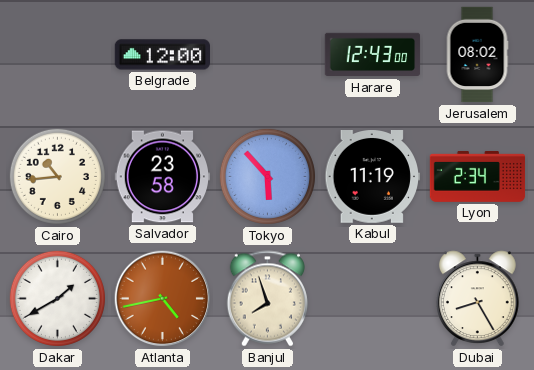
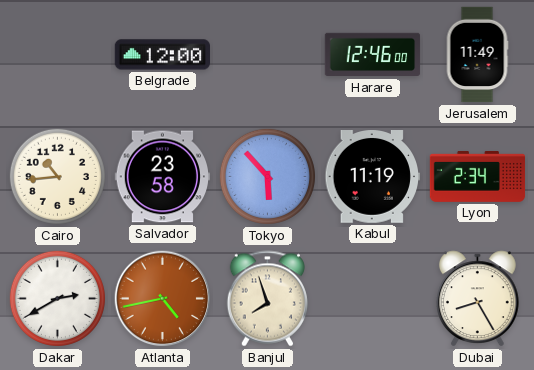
Harare: 12:43 -> 12:46
Jerusalem: 08:02 -> 11:49
Dakar: 1:40 -> 2:40
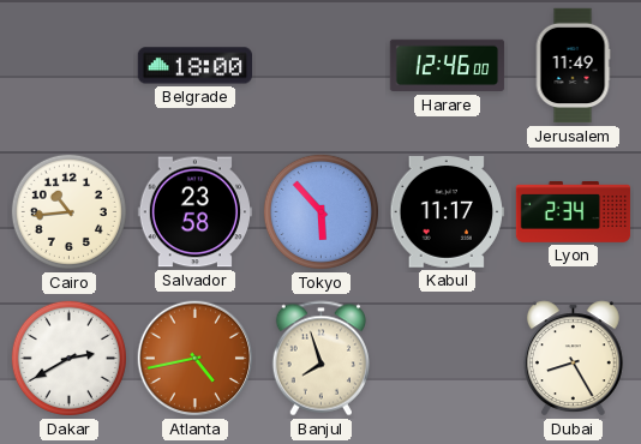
Belgrade: 12:00 -> 18:00
Kabul: 11:19 -> 11:17
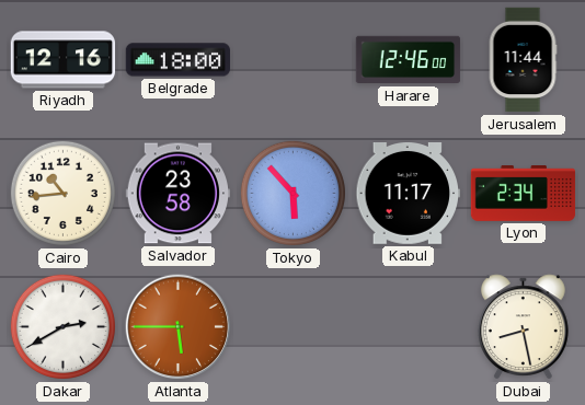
Riyadh: none -> 12:16
Jerusalem: 11:49 -> 11:44
Atlanta: 4:43 -> 5:45
Banjul: 7:57 -> none
Dubai: 8:25 -> 8:28
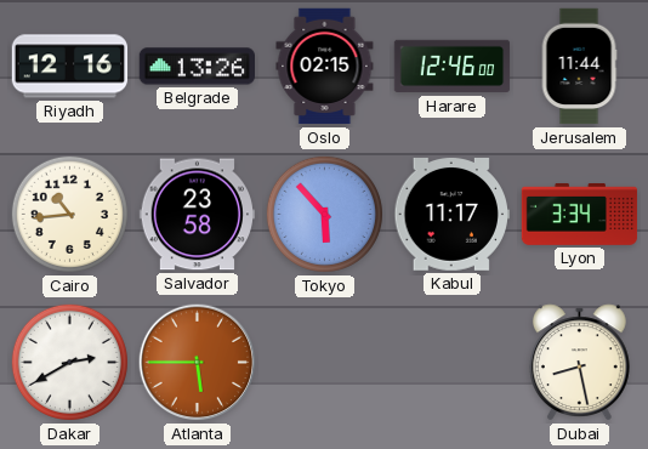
Belgrade: 18:00 -> 13:26
Oslo: none -> 02:15
Lyon: 2:34 -> 3:34
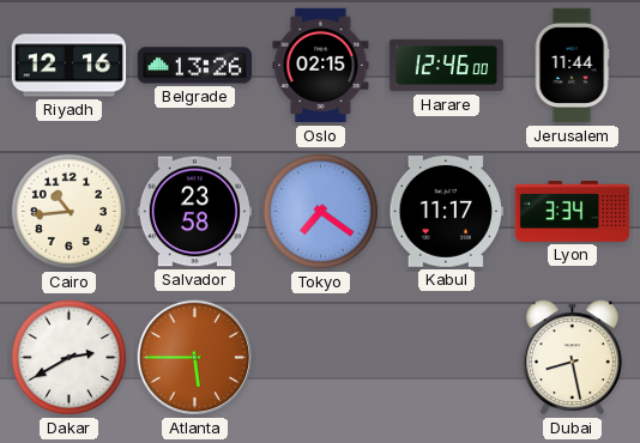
Tokyo: 5:53 -> 7:21
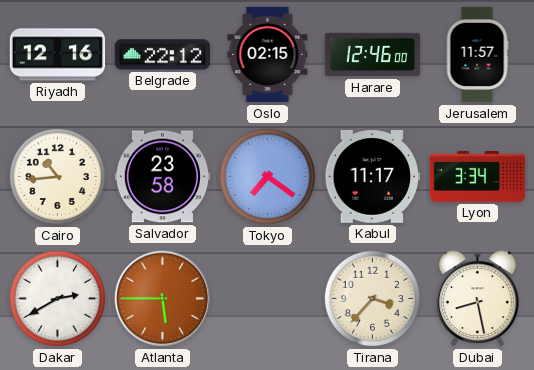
Belgrade: 13:26 -> 22:12
Jerusalem: 11:44 -> 11:57
Tirana: none -> 3:37
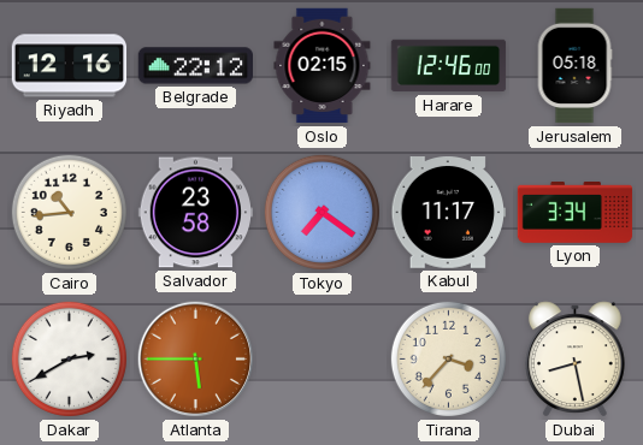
Jerusalem: 11:57 -> 05:18
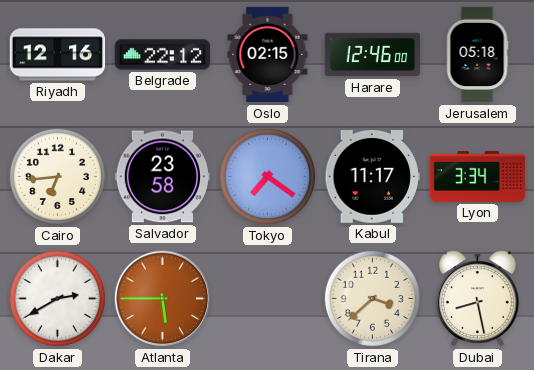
Cairo: 10:44 -> 6:44
Tirana: 3:37 -> 3:38
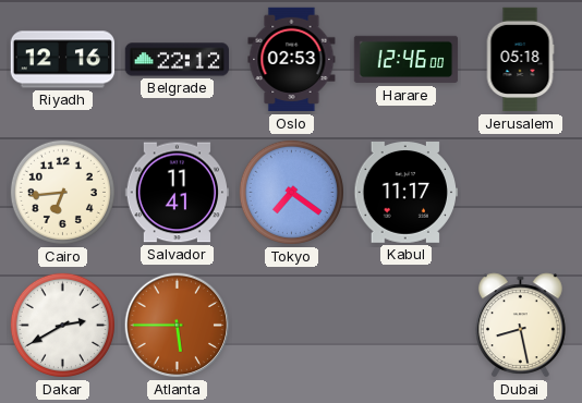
Oslo: 02:15 -> 02:53
Salvador: 23:58 -> 11:41
Lyon: 3:34 -> none
Tirana: 3:38 -> none
